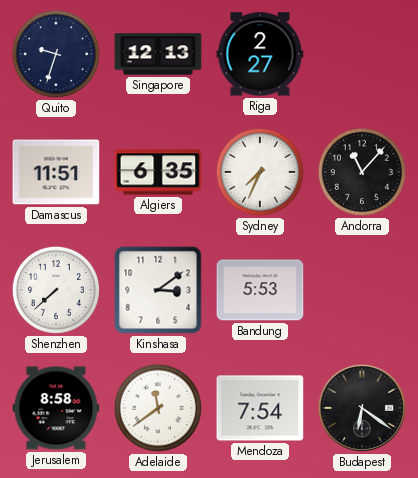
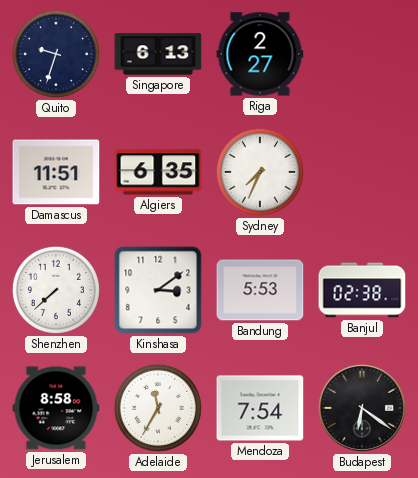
Singapore: 12:13 -> 6:13
Andorra: 11:07 -> none
Banjul: none -> 02:38
Adelaide: 11:39 -> 11:35
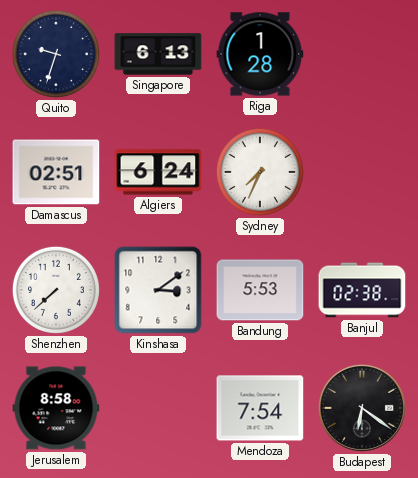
Riga: 2:27 -> 1:28
Damascus: 11:51 -> 02:51
Algiers: 6:35 -> 6:24
Adelaide: 11:35 -> none
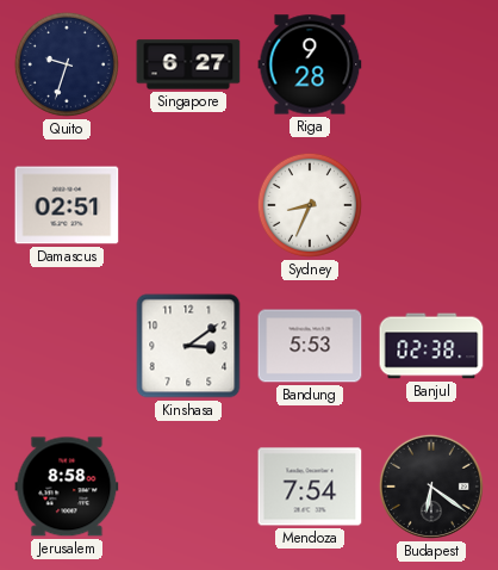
Singapore: 6:13 -> 6:27
Riga: 1:28 -> 9:28
Algiers: 6:24 -> none
Sydney: 7:34 -> 8:34
Shenzhen: 7:38 -> none
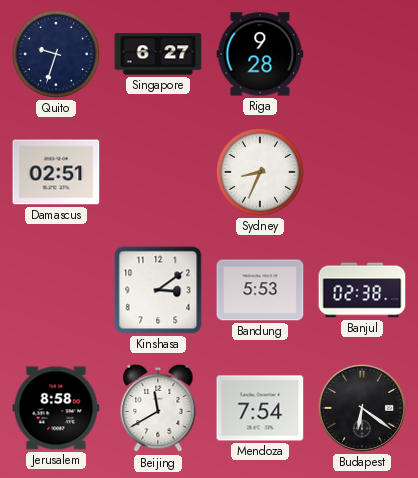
Beijing: none -> 11:40
